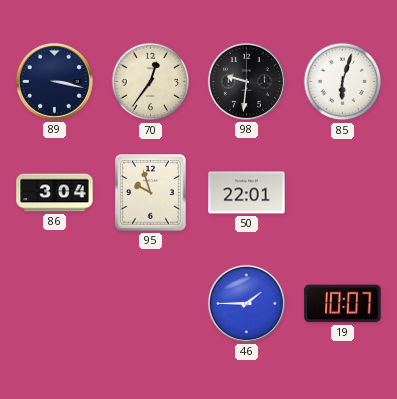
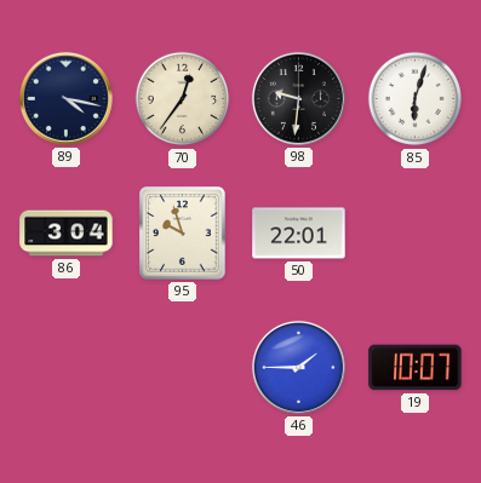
89: 3:17 -> 4:17
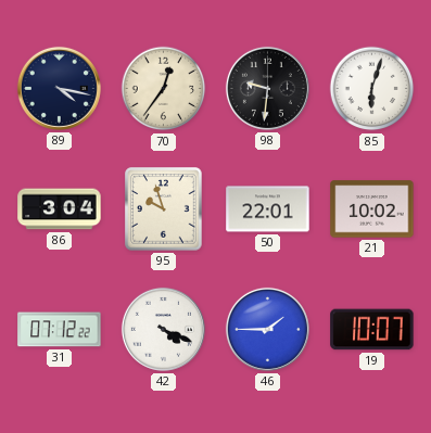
21: none -> 10:02
31: none -> 07:12
42: none -> 4:19
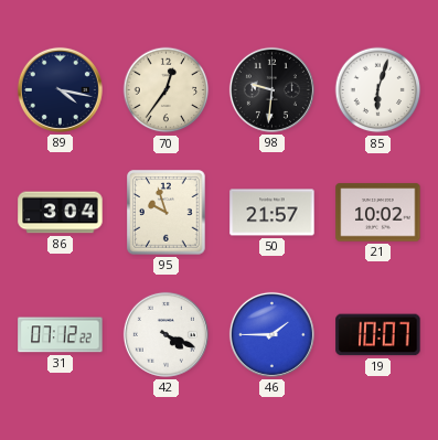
50: 22:01 -> 21:57
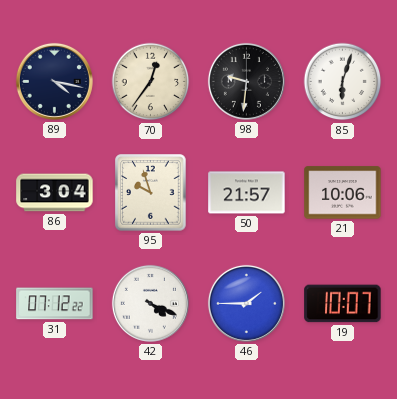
21: 10:02 -> 10:06
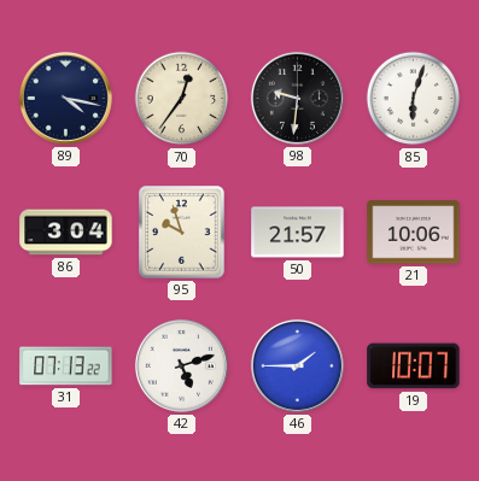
31: 07:12 -> 07:13
42: 4:19 -> 5:12
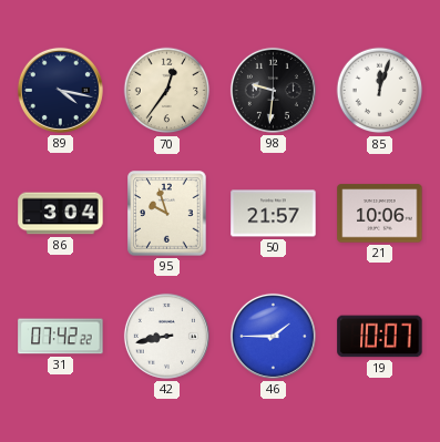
85: 6:03 -> 12:03
31: 07:13 -> 07:42
42: 5:12 -> 8:43
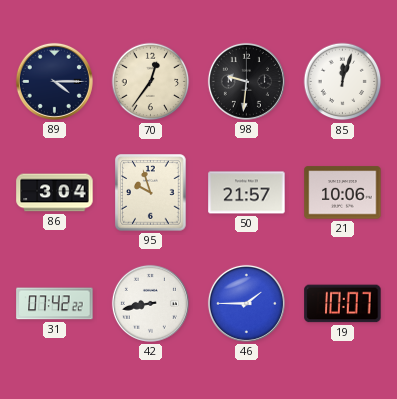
89: 4:17 -> 4:15
